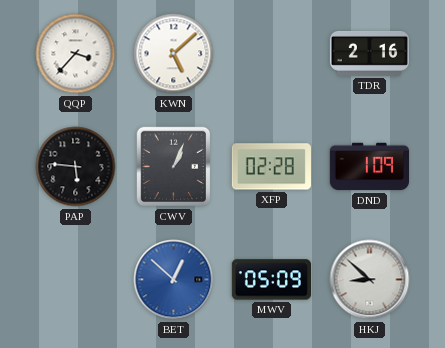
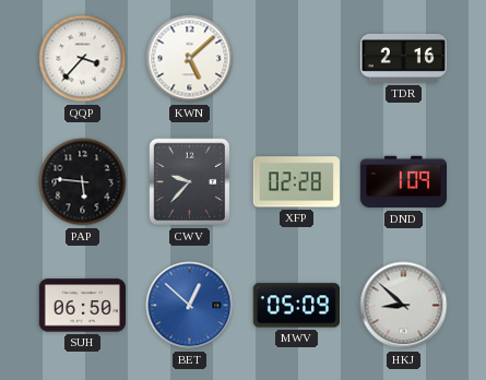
CWV: 1:04 -> 9:37
SUH: none -> 06:50
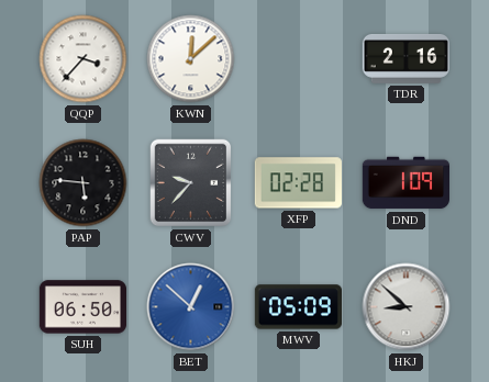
KWN: 5:08 -> 12:08
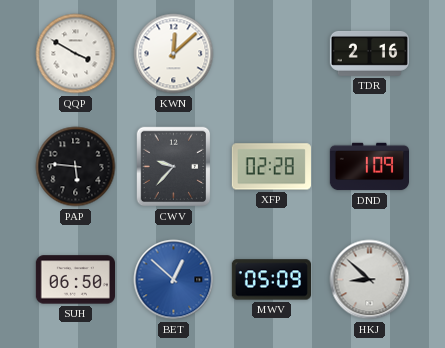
QQP: 3:37 -> 3:50
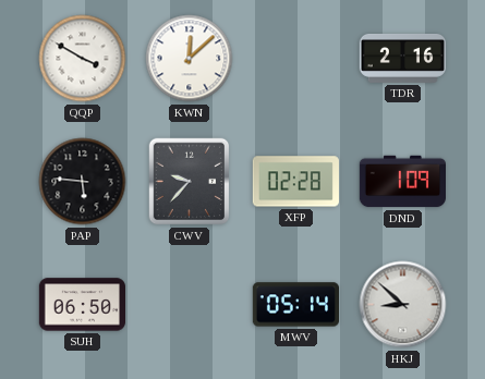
BET: 12:52 -> none
MWV: 05:09 -> 05:14
